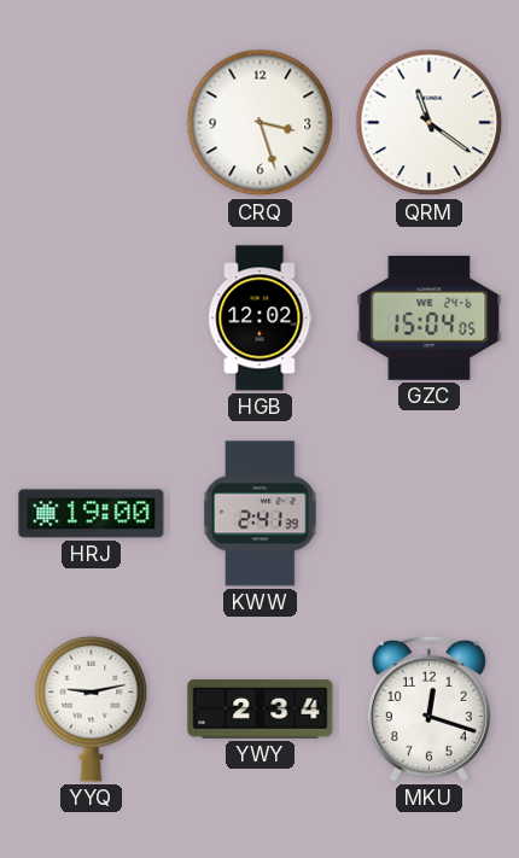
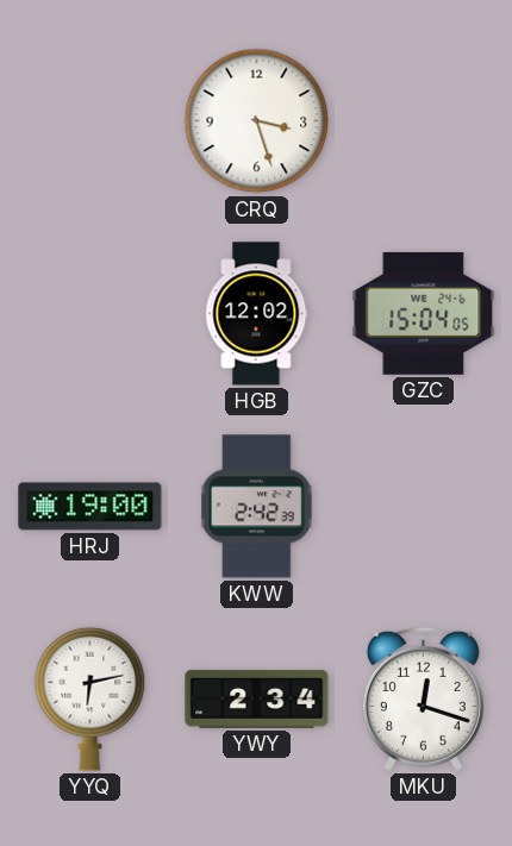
QRM: 11:21 -> none
KWW: 2:41 -> 2:42
YYQ: 9:13 -> 6:13
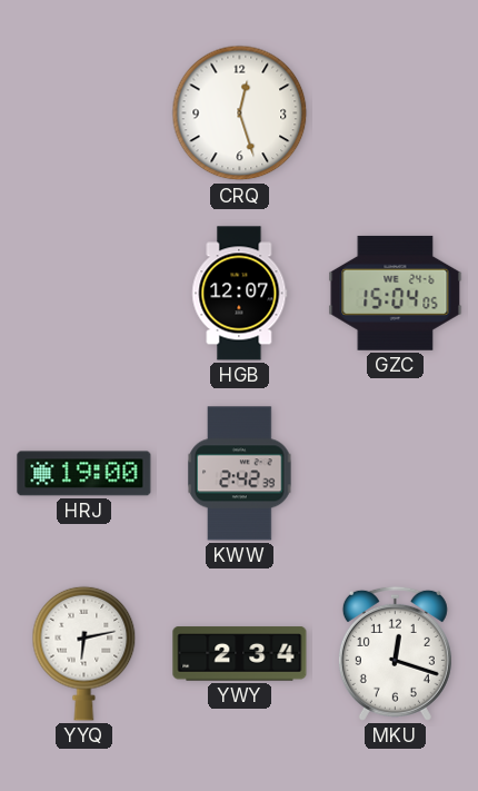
CRQ: 3:27 -> 12:27
HGB: 12:02 -> 12:07
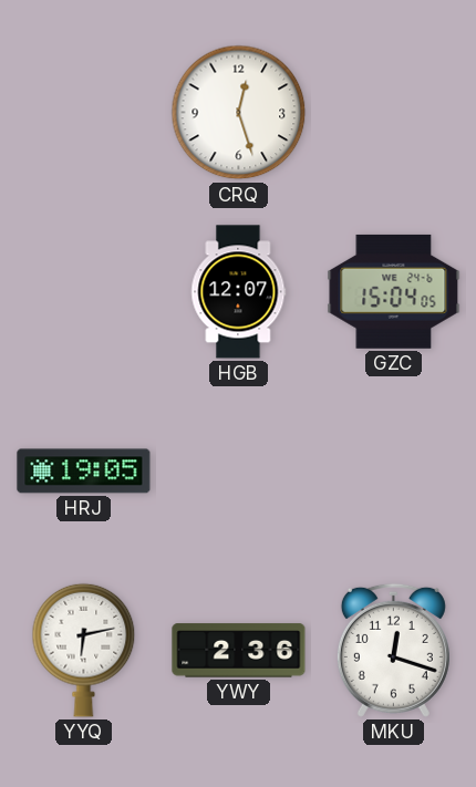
HRJ: 19:00 -> 19:05
KWW: 2:42 -> none
YWY: 2:34 -> 2:36
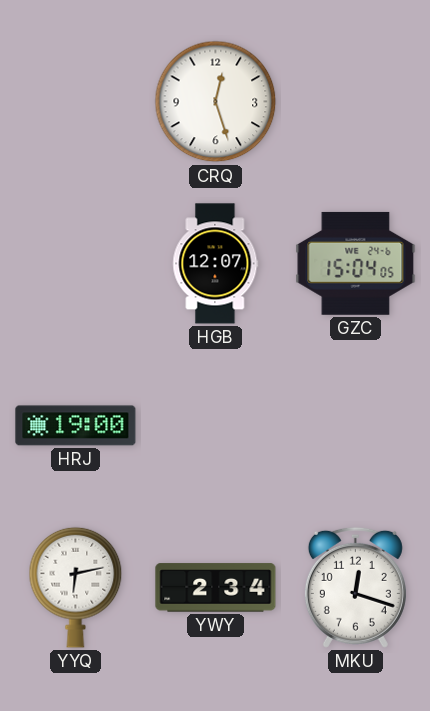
HRJ: 19:05 -> 19:00
YWY: 2:36 -> 2:34
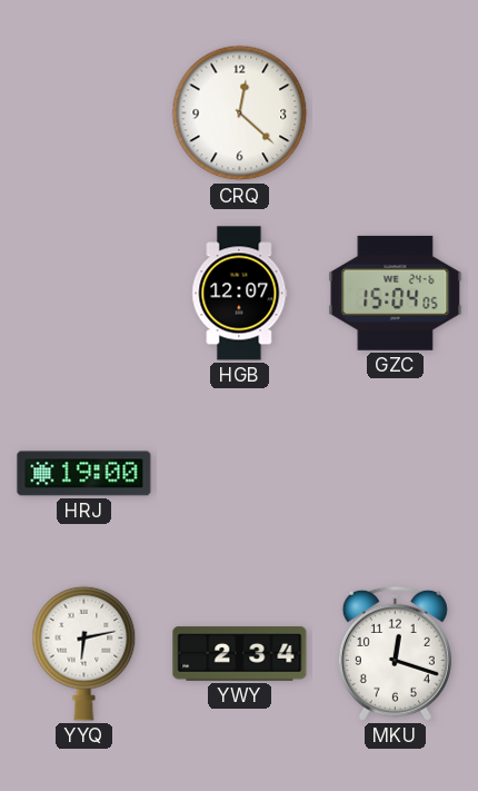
CRQ: 12:27 -> 12:22
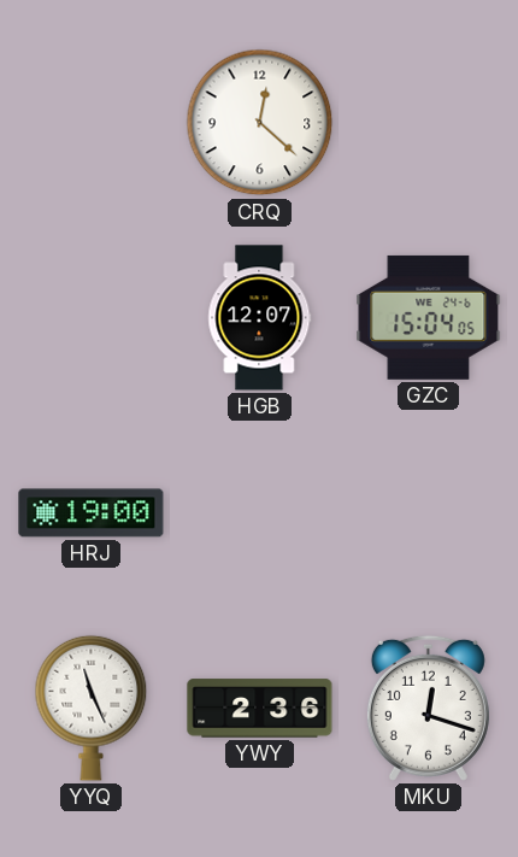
YYQ: 6:13 -> 11:26
YWY: 2:34 -> 2:36
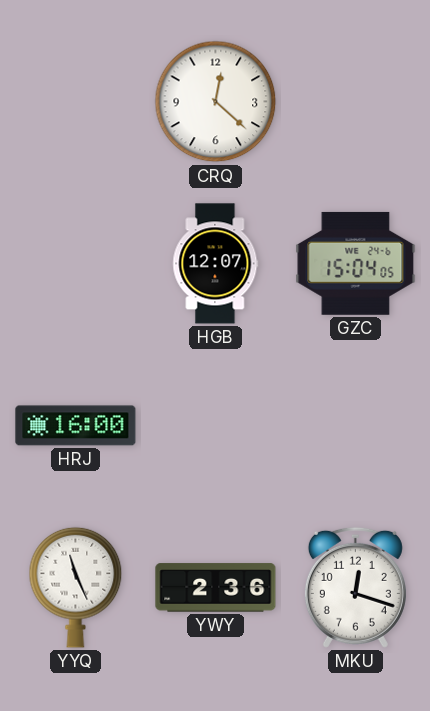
HRJ: 19:00 -> 16:00
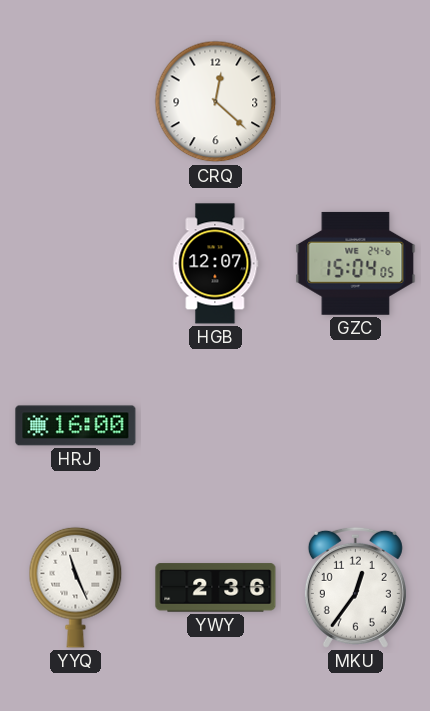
MKU: 12:18 -> 12:36
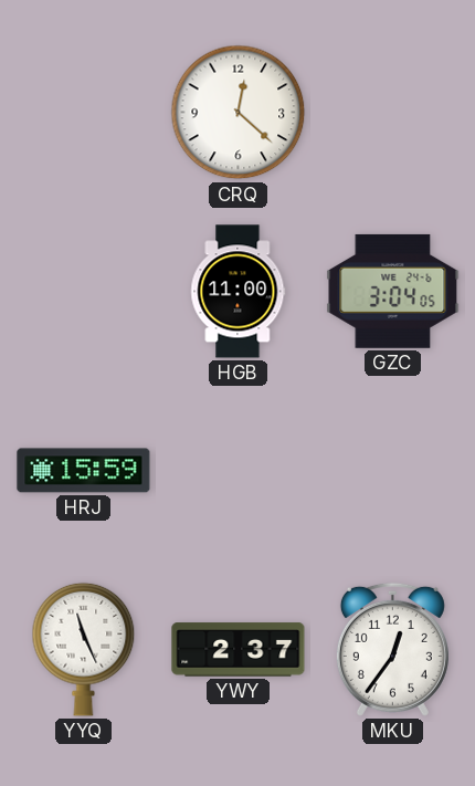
HGB: 12:07 -> 11:00
GZC: 15:04 -> 3:04
HRJ: 16:00 -> 15:59
YWY: 2:36 -> 2:37
